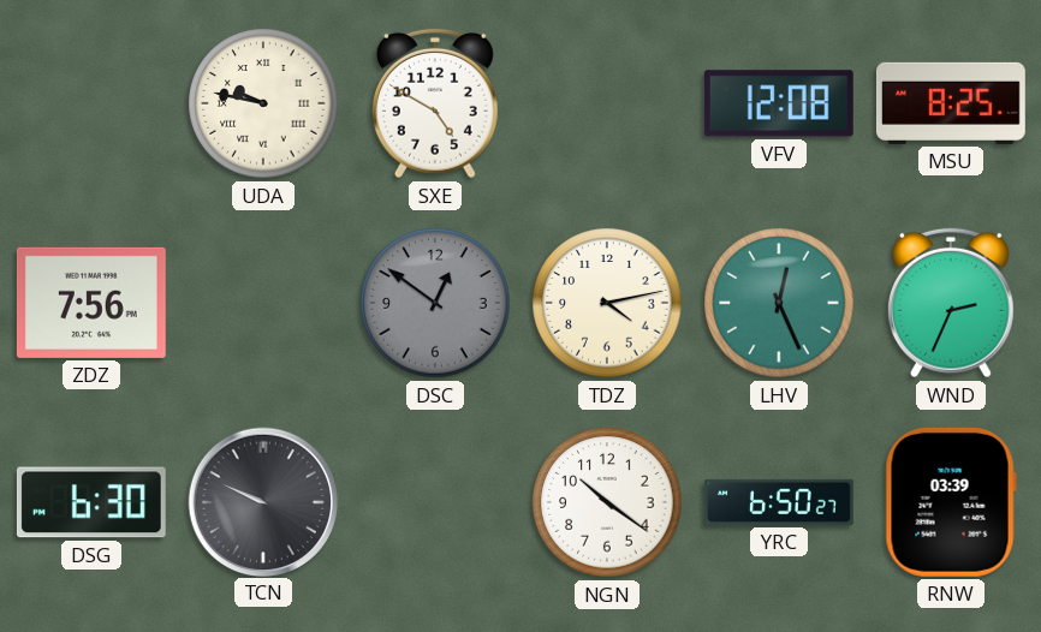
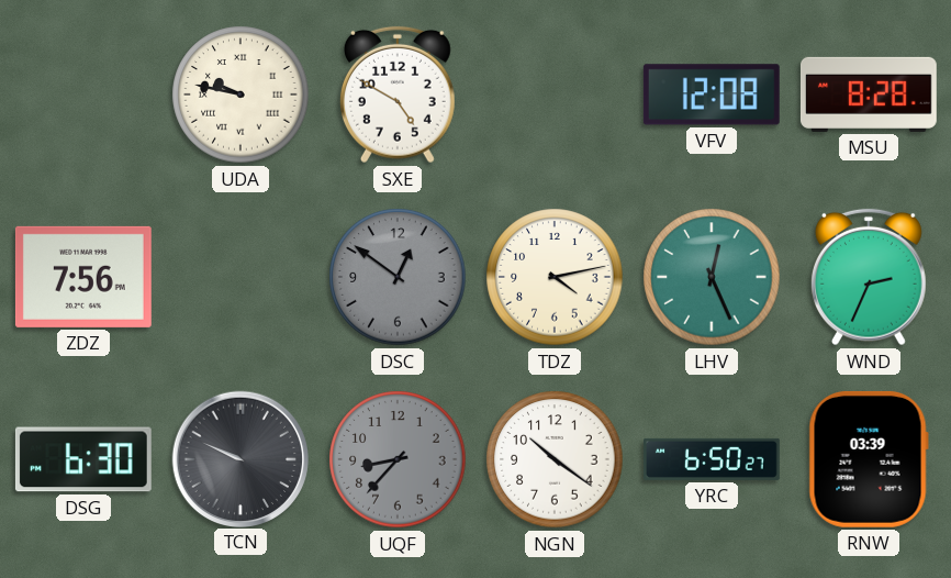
MSU: 8:25 -> 8:28
UQF: none -> 8:37
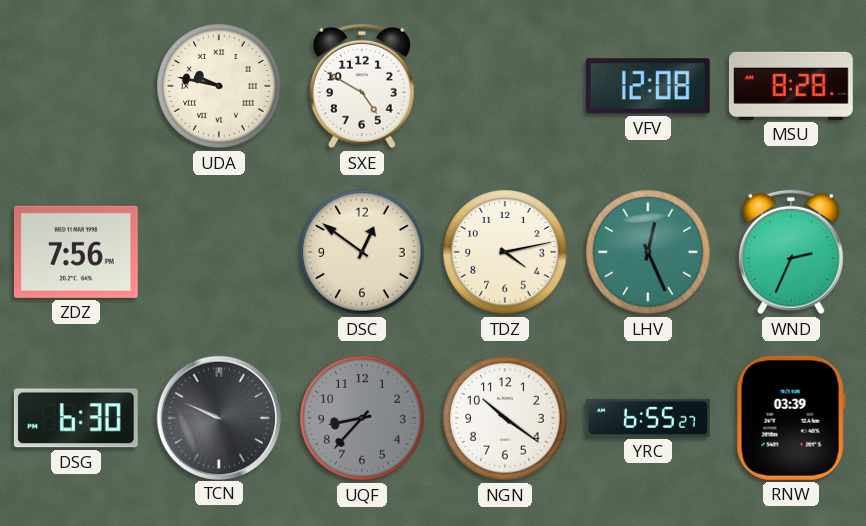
DSC dial: grey -> cream
YRC: 6:50 -> 6:55
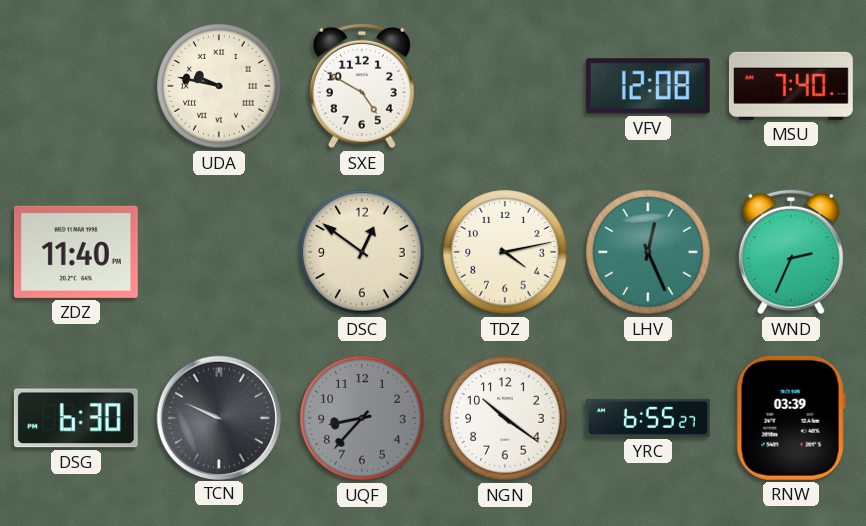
MSU: 8:28 -> 7:40
ZDZ: 7:56 -> 11:40
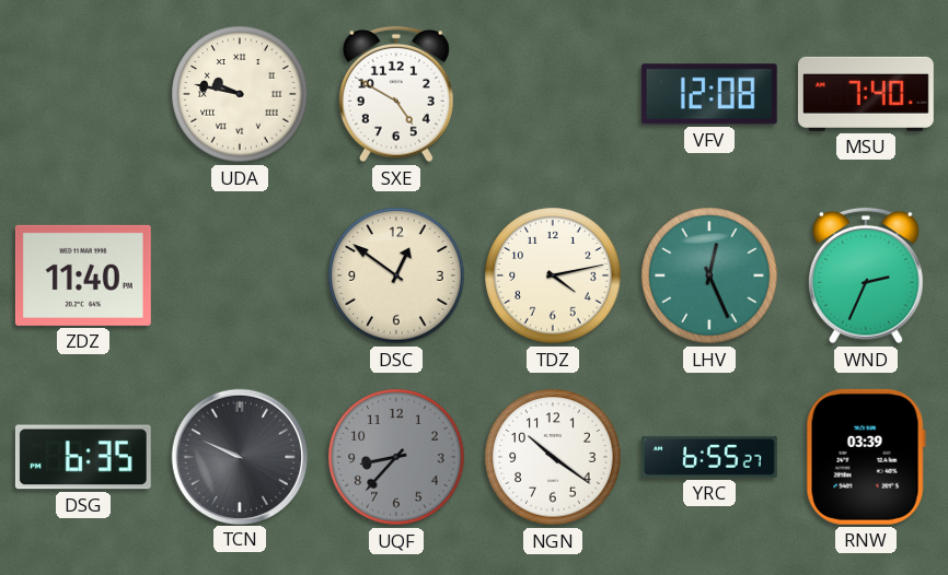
DSG: 6:30 -> 6:35
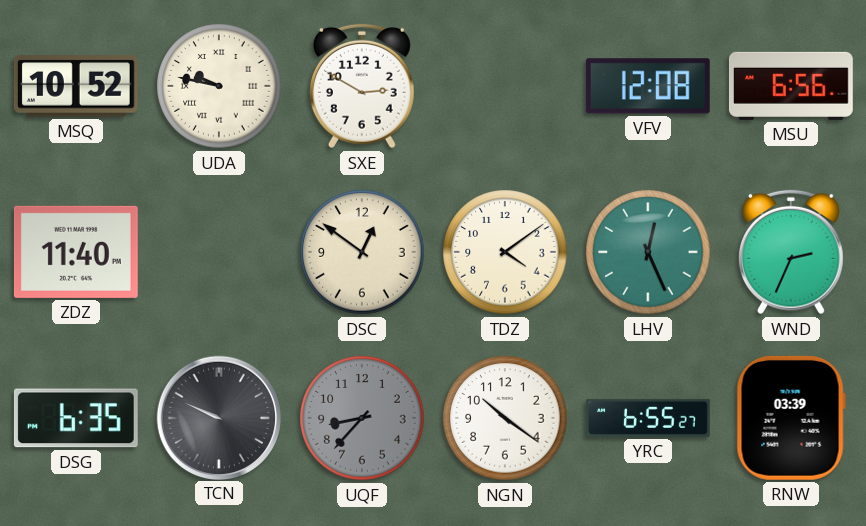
MSQ: none -> 10:52
SXE: 4:50 -> 2:50
MSU: 7:40 -> 6:56
TDZ: 4:13 -> 4:09
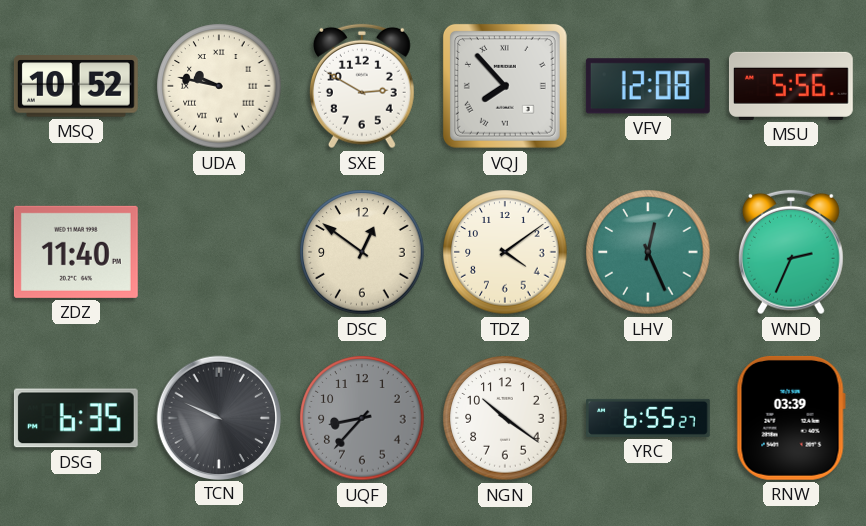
VQJ: none -> 7:53
MSU: 6:56 -> 5:56
